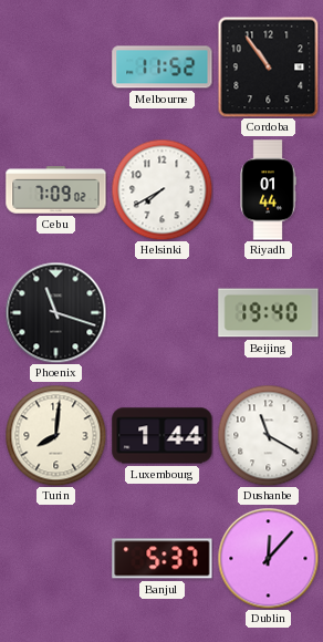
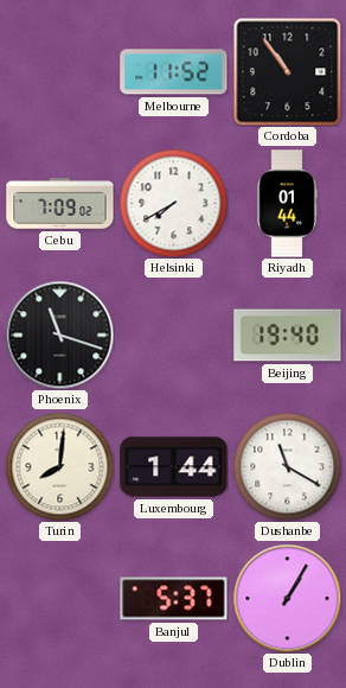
Dublin: 12:07 -> 1:05
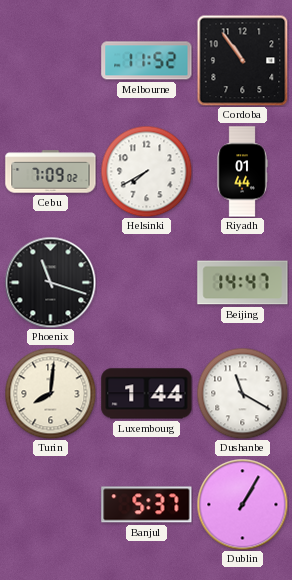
Beijing: 19:40 -> 14:47
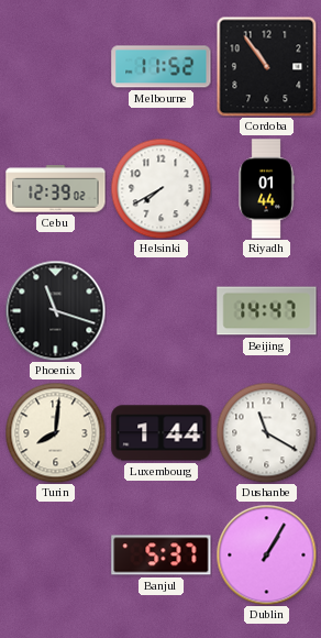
Cebu: 7:09 -> 12:39
